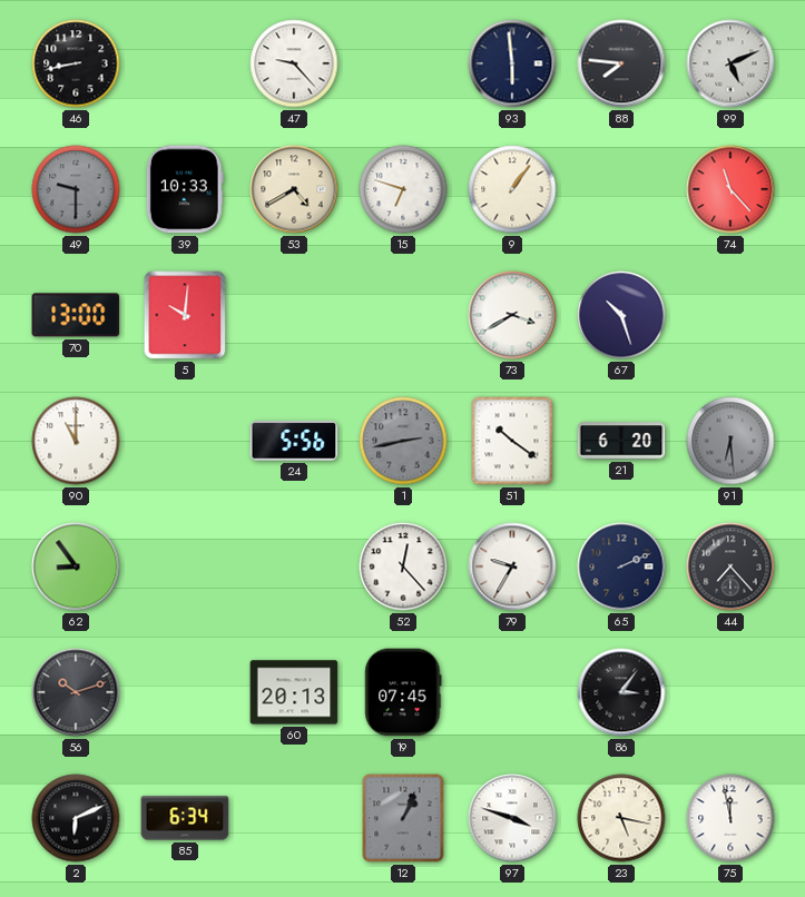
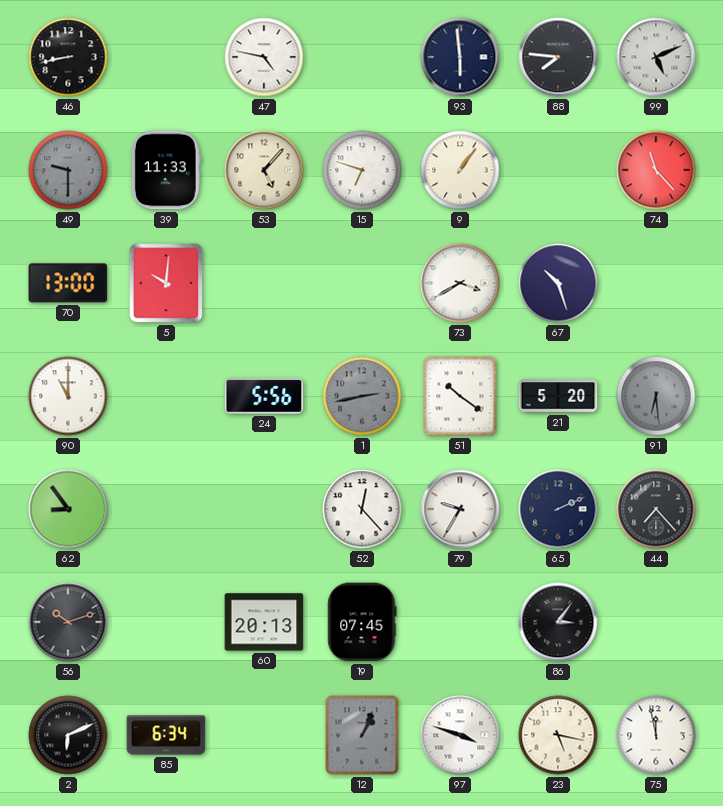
47: 9:23 -> 4:47
39: 10:33 -> 11:33
53: 4:40 -> 5:07
21: 6:20 -> 5:20
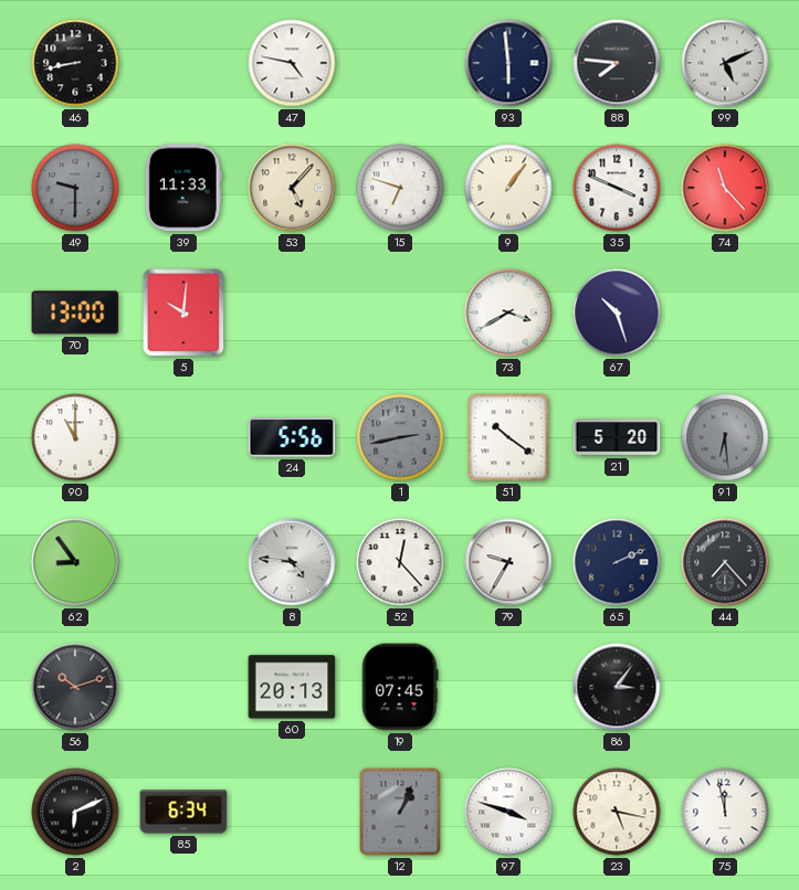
35: none -> 3:49
8: none -> 4:46
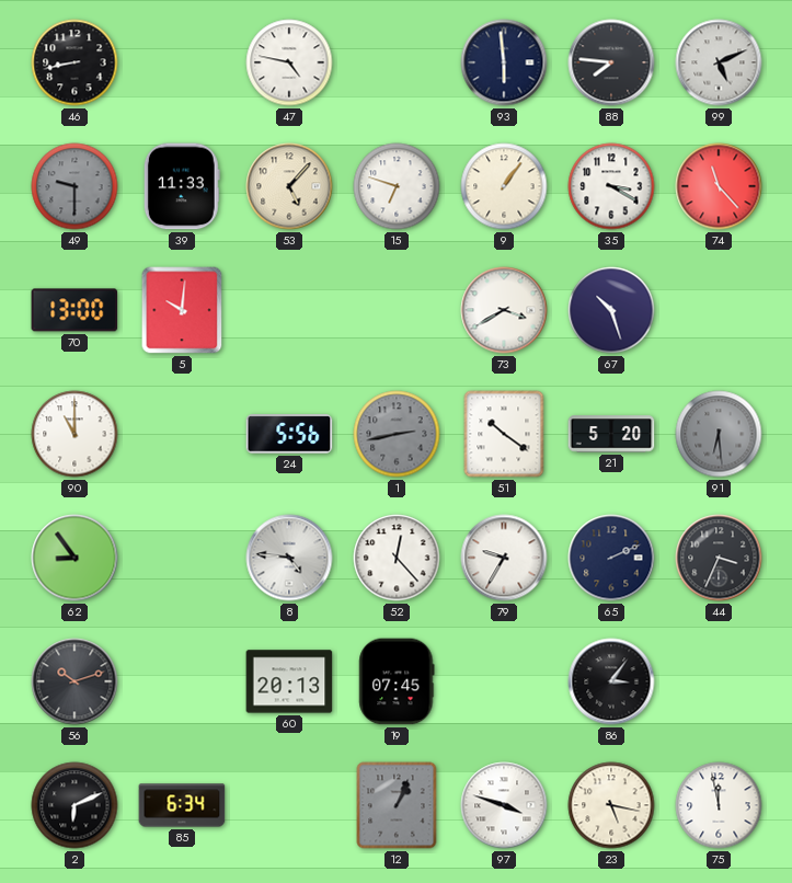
35: 3:49 -> 3:20
44: 7:23 -> 3:34
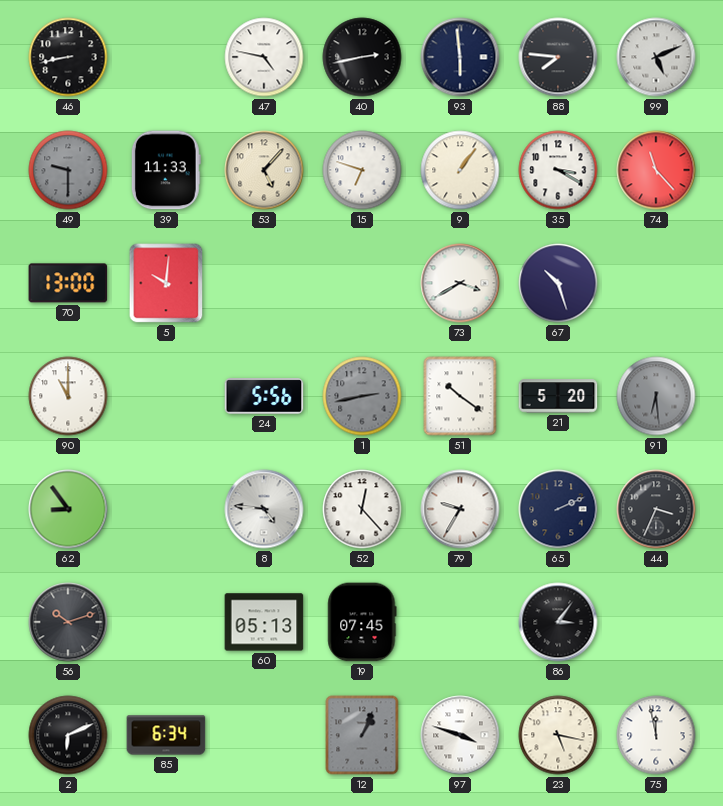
40: none -> 2:43
60: 20:13 -> 05:13
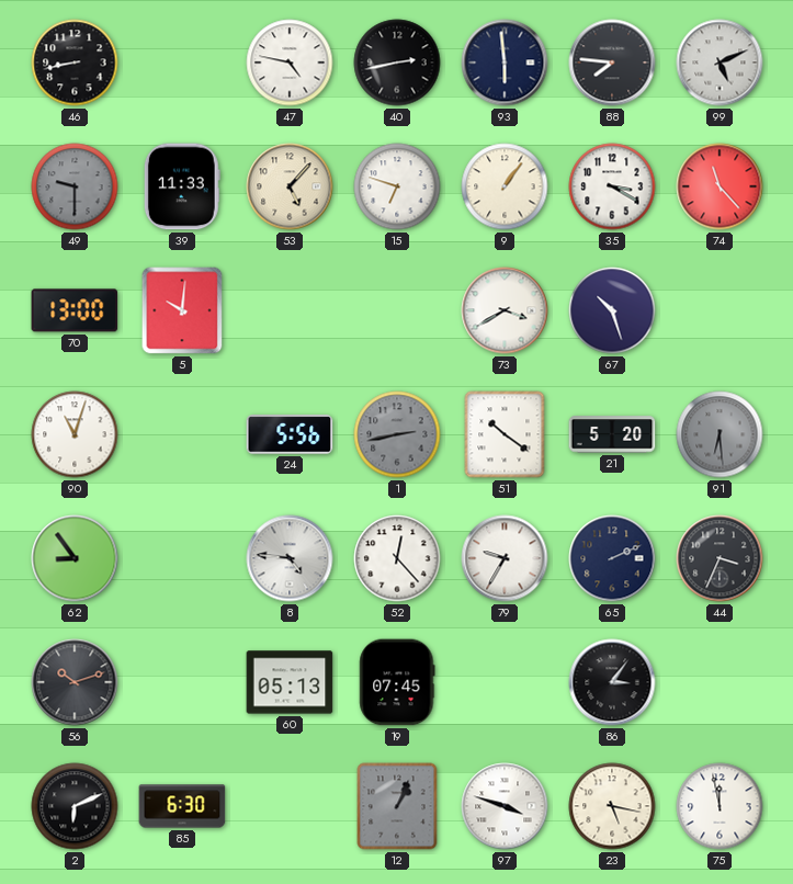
90: 11:00 -> 11:03
85: 6:34 -> 6:30
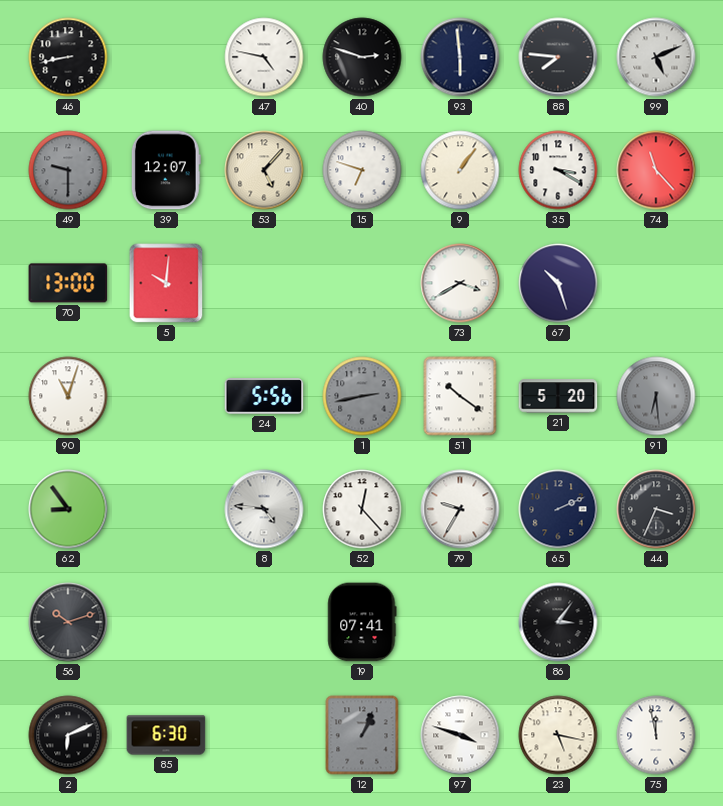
40: 2:43 -> 2:48
39: 11:33 -> 12:07
60: 05:13 -> none
19: 07:45 -> 07:41
